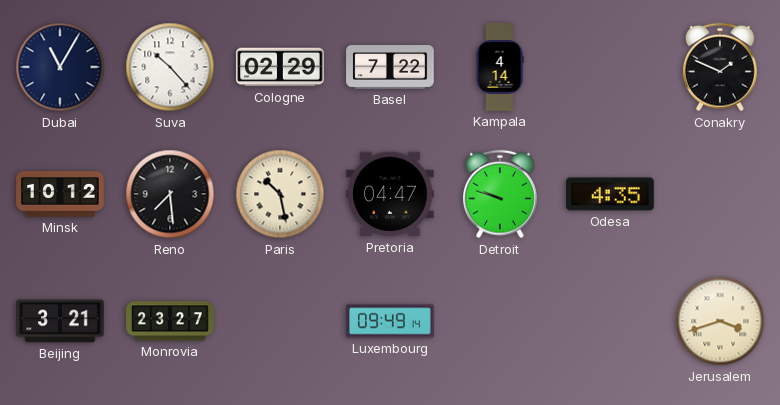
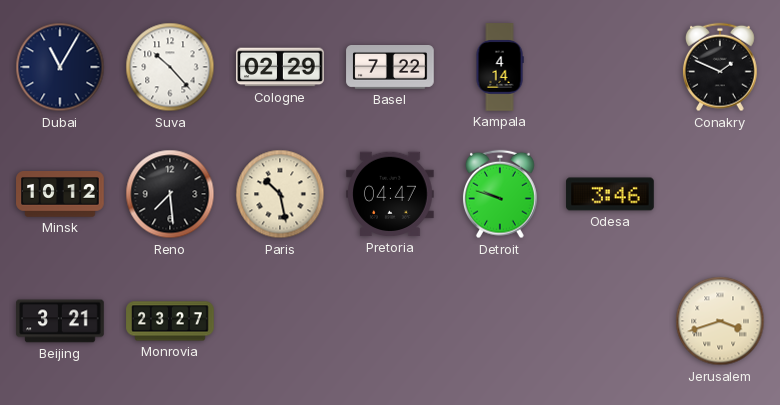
Odesa: 4:35 -> 3:46
Luxembourg: 09:49 -> none
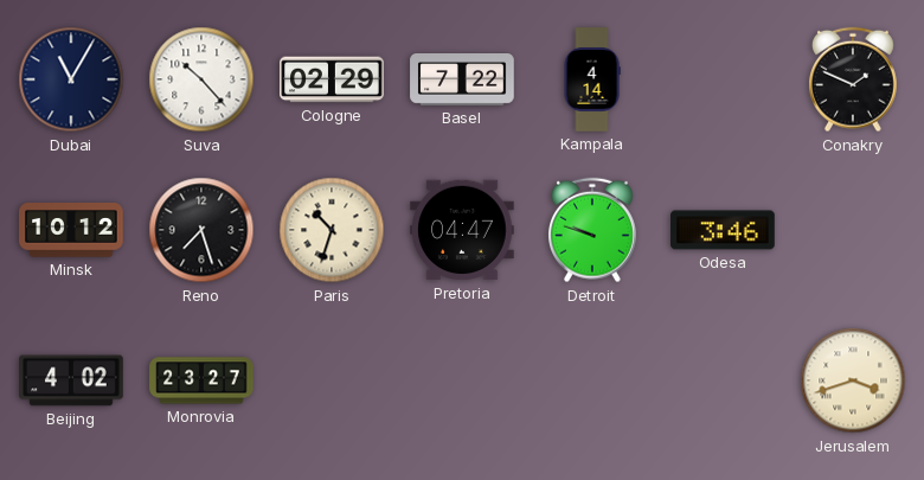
Reno: 7:29 -> 7:27
Paris: 10:28 -> 10:33
Beijing: 3:21 -> 4:02
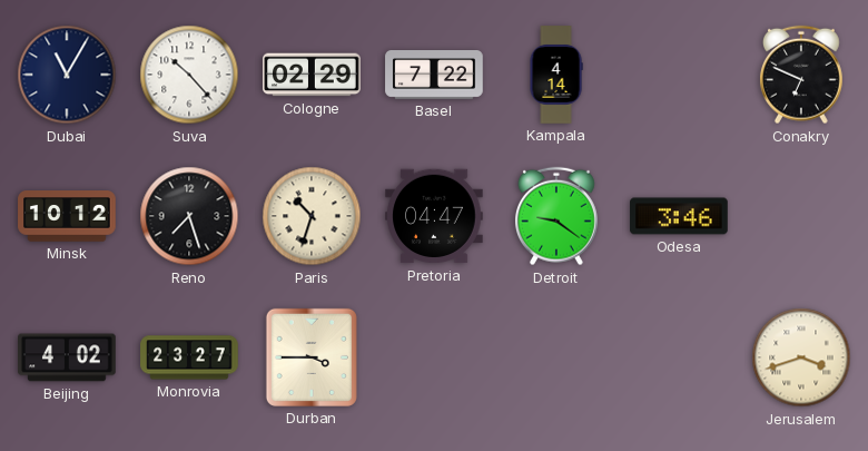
Conakry: 1:49 -> 6:49
Detroit: 9:48 -> 9:21
Durban: none -> 3:45
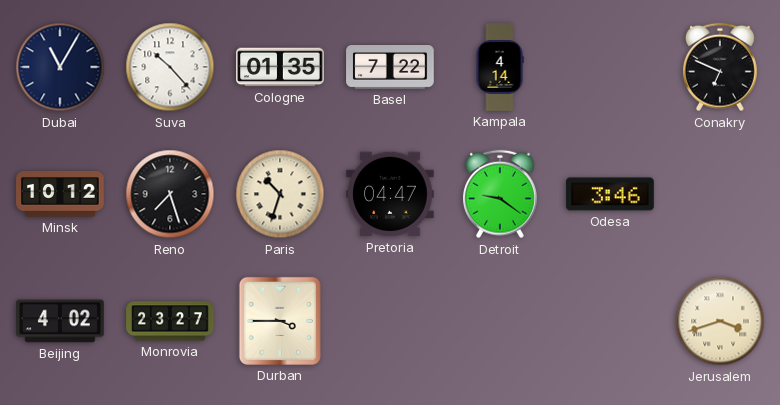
Cologne: 02:29 -> 01:35
